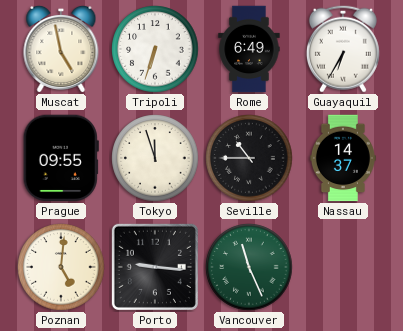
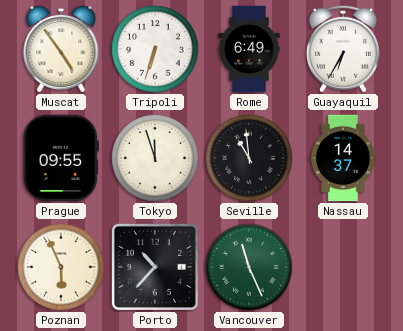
Muscat: 4:58 -> 4:54
Seville: 10:45 -> 10:59
Poznan: 5:01 -> 5:56
Porto: 9:16 -> 10:37
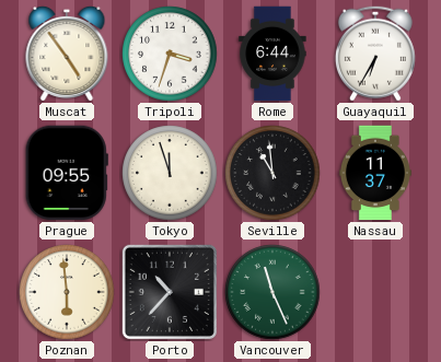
Tripoli: 6:33 -> 3:33
Rome: 6:49 -> 6:44
Nassau: 14:37 -> 11:37
Poznan: 5:56 -> 5:59
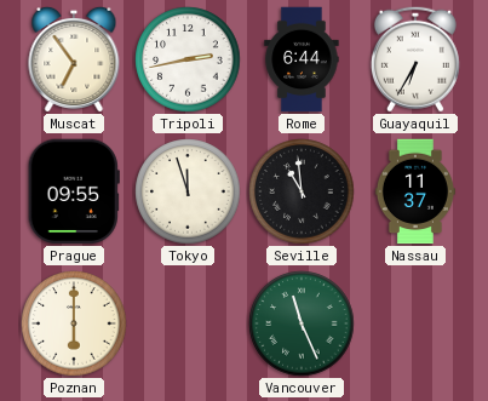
Muscat: 4:54 -> 6:54
Tripoli: 3:33 -> 2:43
Poznan: 5:59 -> 6:00
Porto: 10:37 -> none
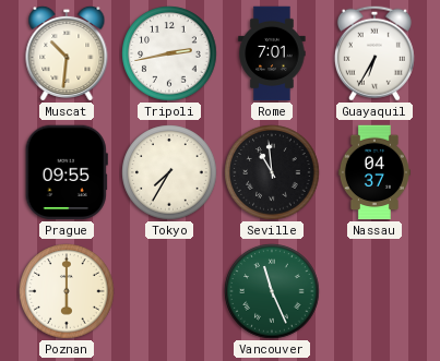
Muscat: 6:54 -> 10:31
Rome: 6:44 -> 7:01
Tokyo: 11:57 -> 7:35
Nassau: 11:37 -> 04:37
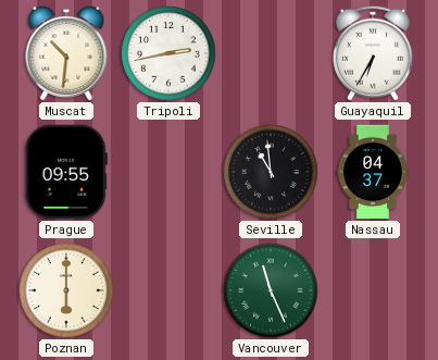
Rome: 7:01 -> none
Tokyo: 7:35 -> none
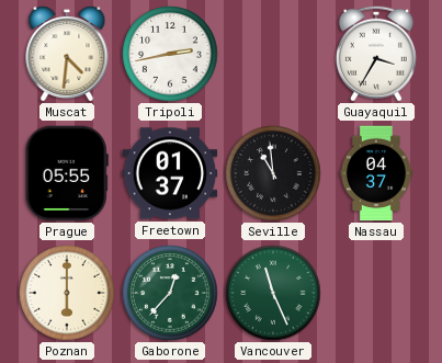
Muscat: 10:31 -> 4:31
Guayaquil: 6:35 -> 3:35
Prague: 09:55 -> 05:55
Freetown: none -> 01:37
Gaborone: none -> 12:37
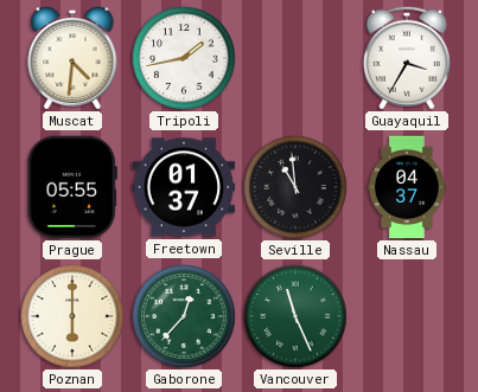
Tripoli: 2:43 -> 1:43
